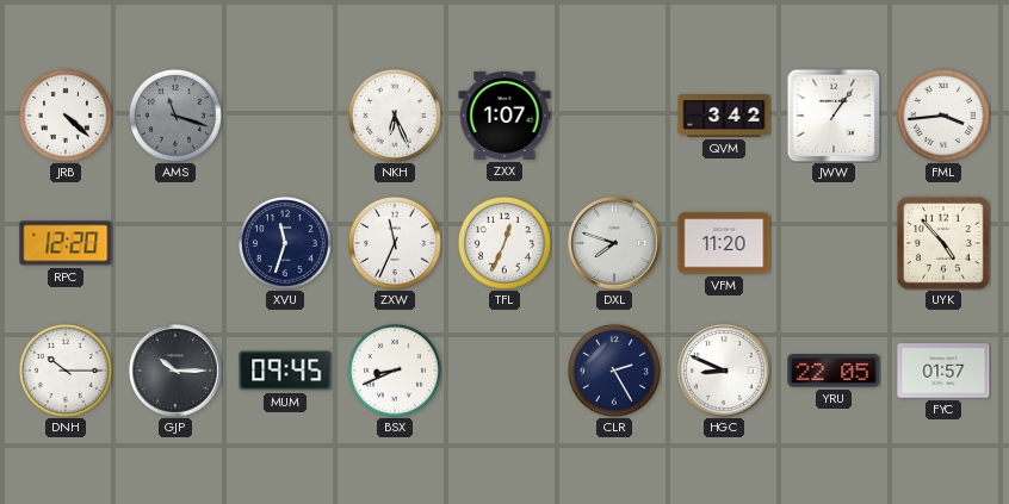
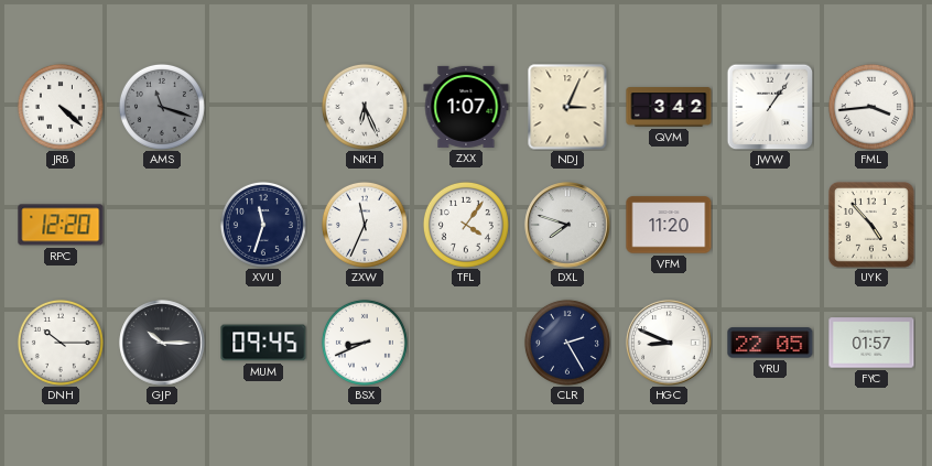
NDJ: none -> 3:04
TFL: 12:34 -> 4:06
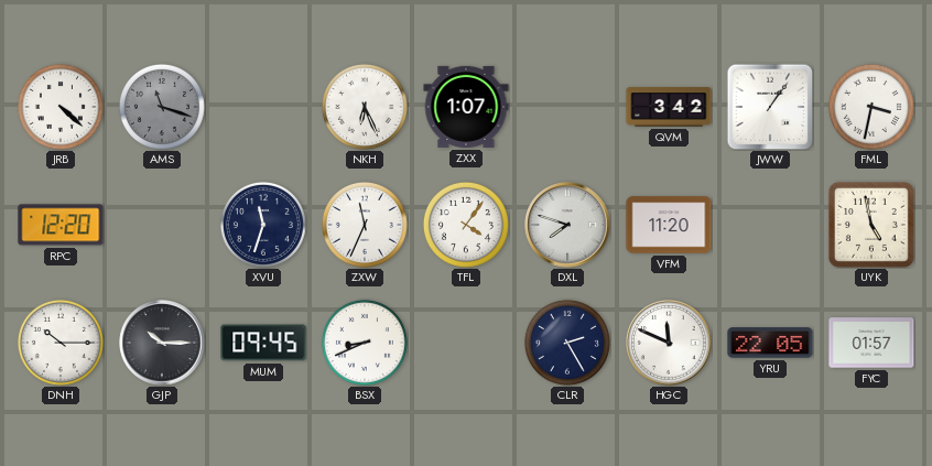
NDJ: 3:04 -> none
FML: 3:44 -> 3:32
UYK: 4:53 -> 4:58
HGC: 8:49 -> 11:49
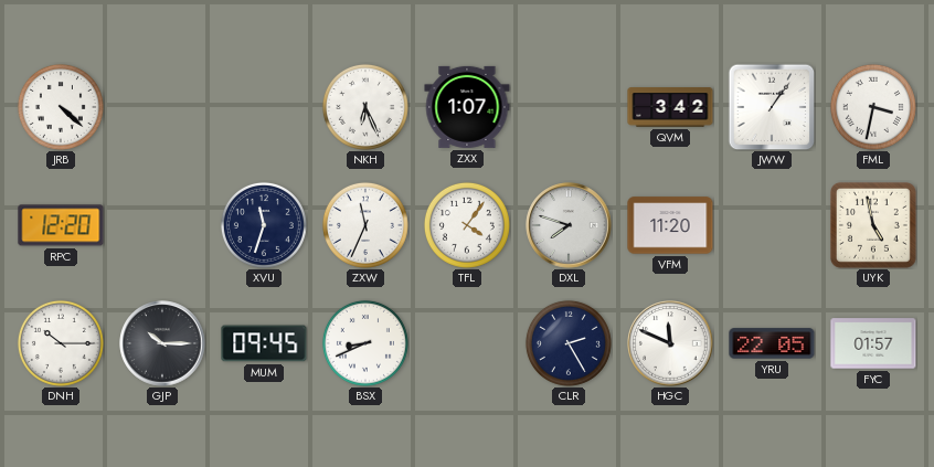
AMS: 11:18 -> none
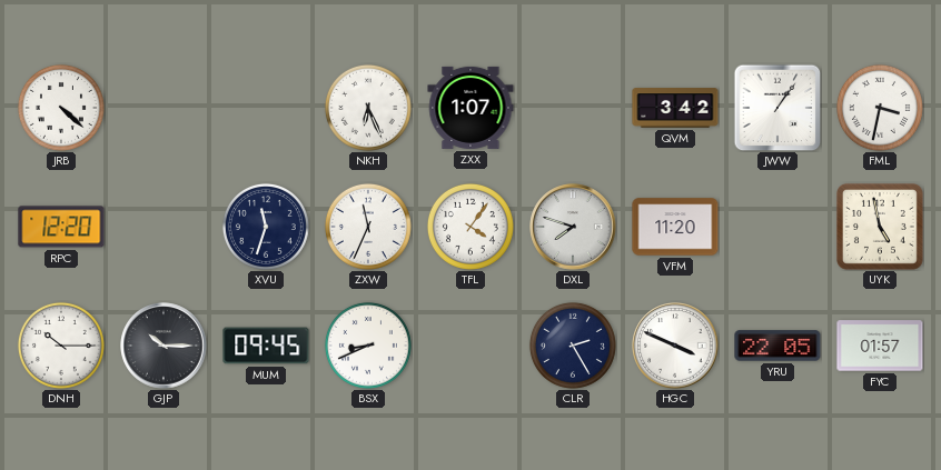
HGC: 11:49 -> 3:49
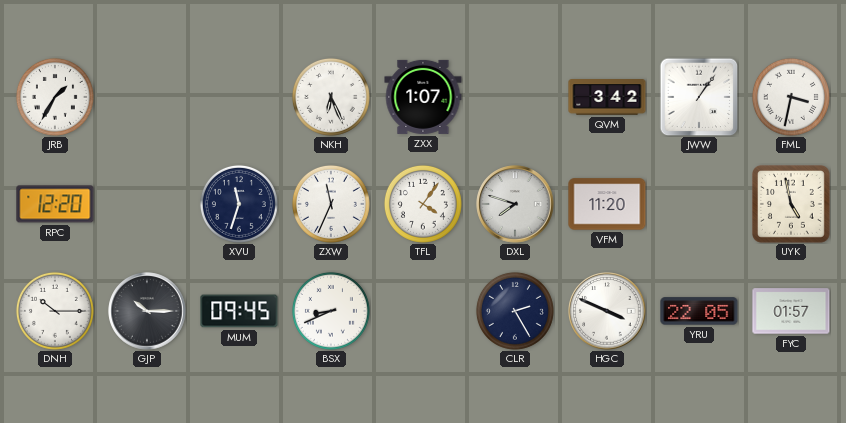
JRB: 4:22 -> 1:35
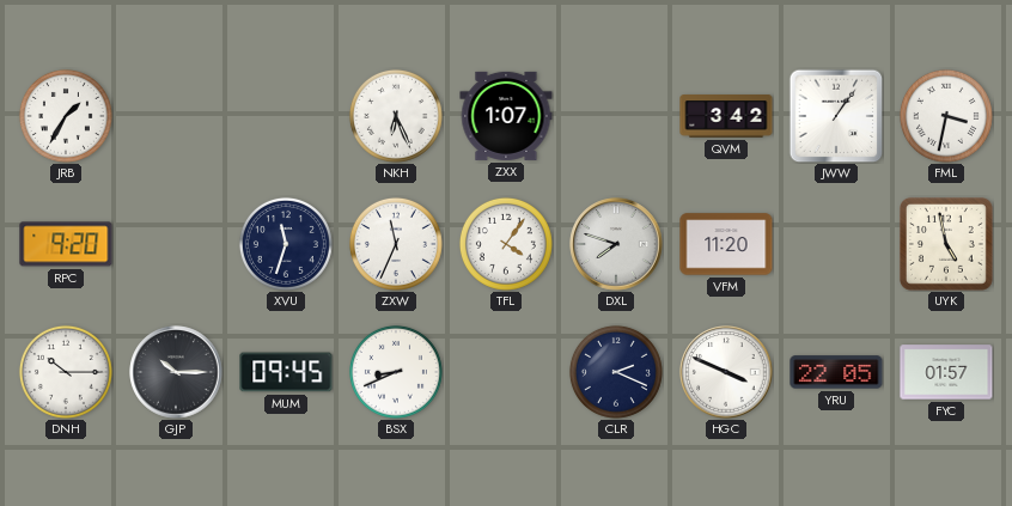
RPC: 12:20 -> 9:20
CLR: 2:25 -> 2:19
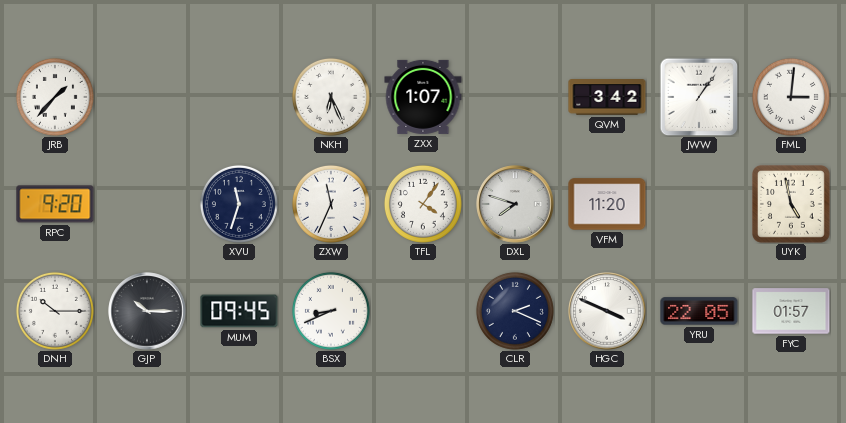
JRB: 1:35 -> 1:37
FML: 3:32 -> 3:01
